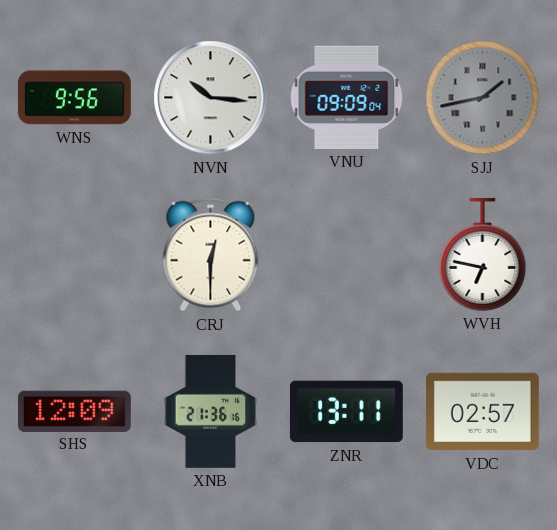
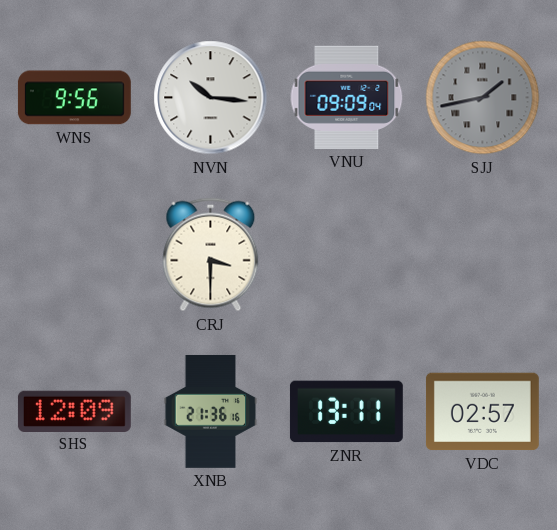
CRJ: 12:30 -> 3:30
WVH: 6:47 -> none
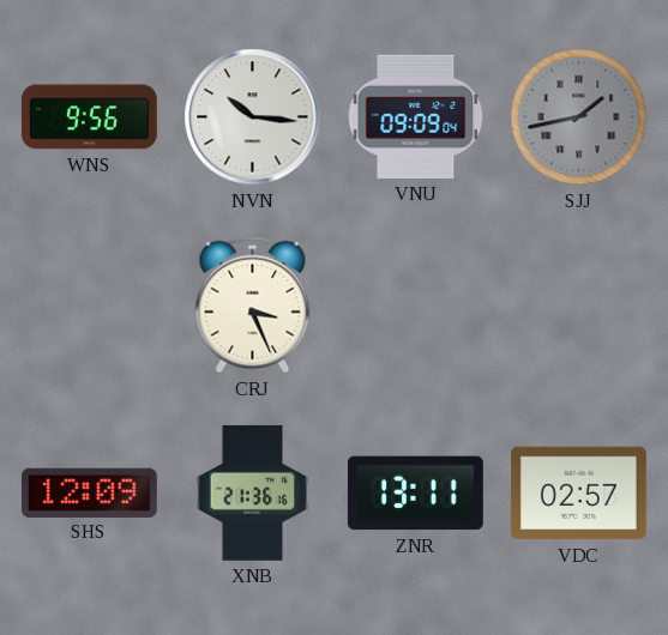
CRJ: 3:30 -> 3:26
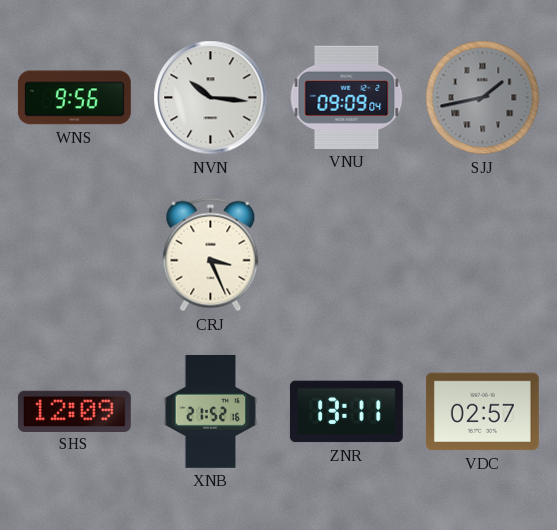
XNB: 21:36 -> 21:52
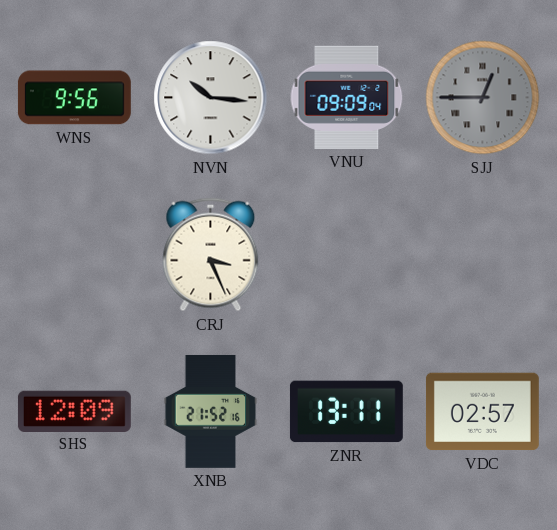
SJJ: 1:43 -> 12:45
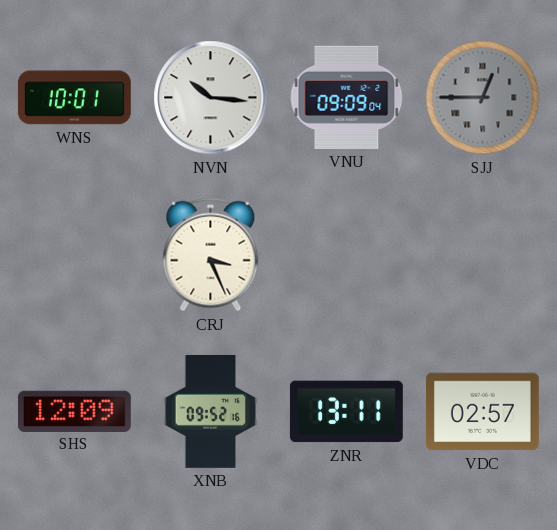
WNS: 9:56 -> 10:01
XNB: 21:52 -> 09:52
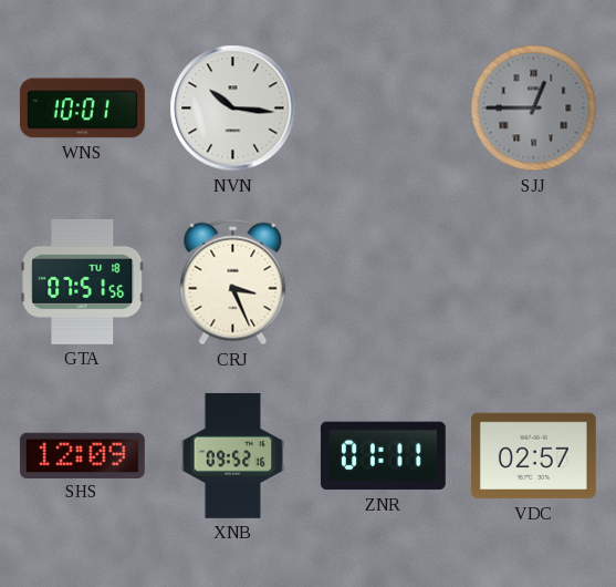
VNU: 09:09 -> none
GTA: none -> 07:51
ZNR: 13:11 -> 01:11
